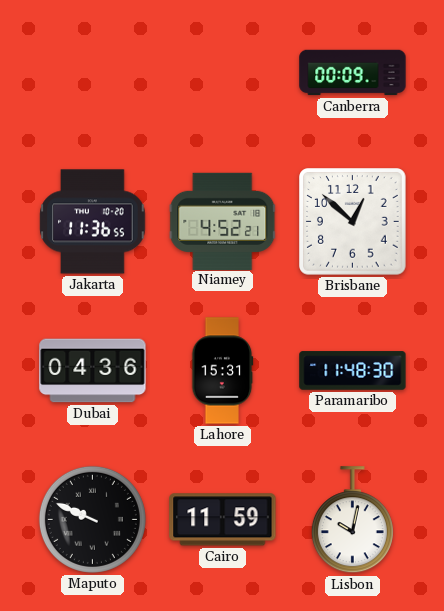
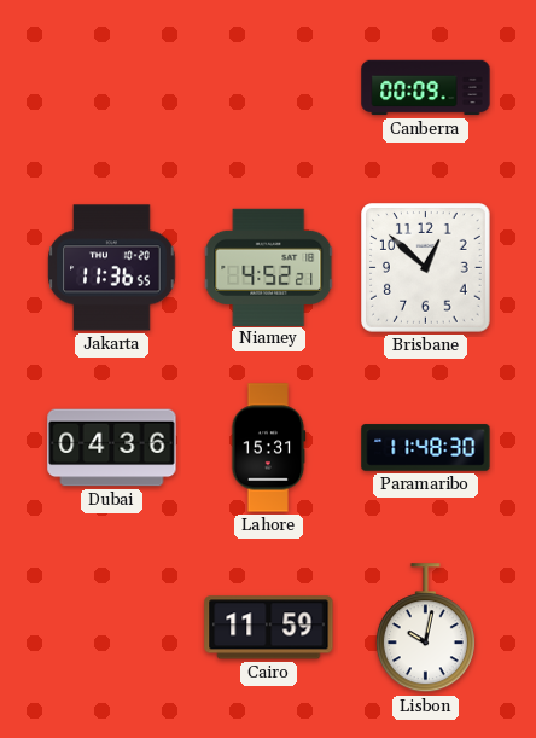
Maputo: 9:49 -> none
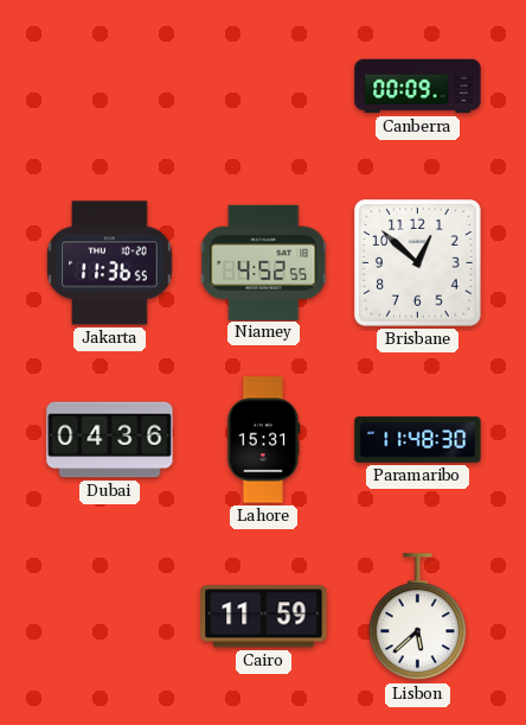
Niamey: 4:52:21 -> 4:52:55
Lisbon: 10:02 -> 5:38
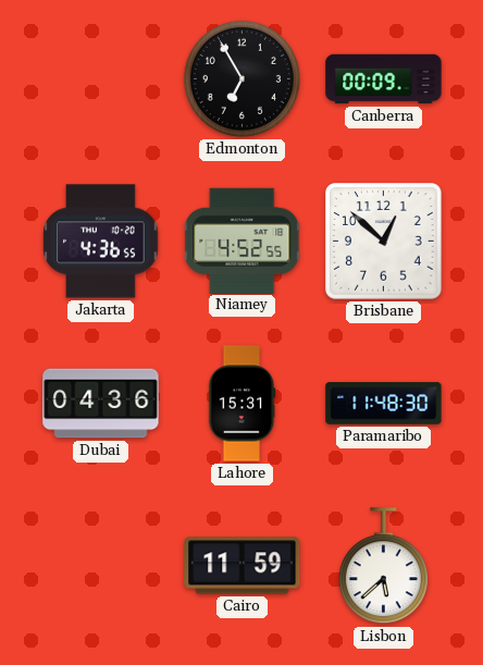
Edmonton: none -> 6:55
Jakarta: 11:36 -> 4:36
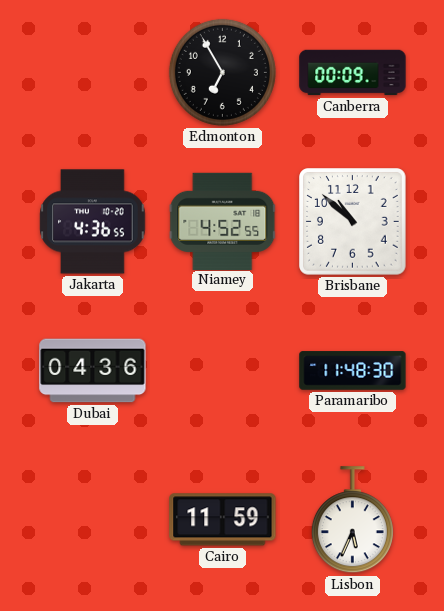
Brisbane: 12:52 -> 10:52
Lahore: 15:31 -> none
Lisbon: 5:38 -> 5:34
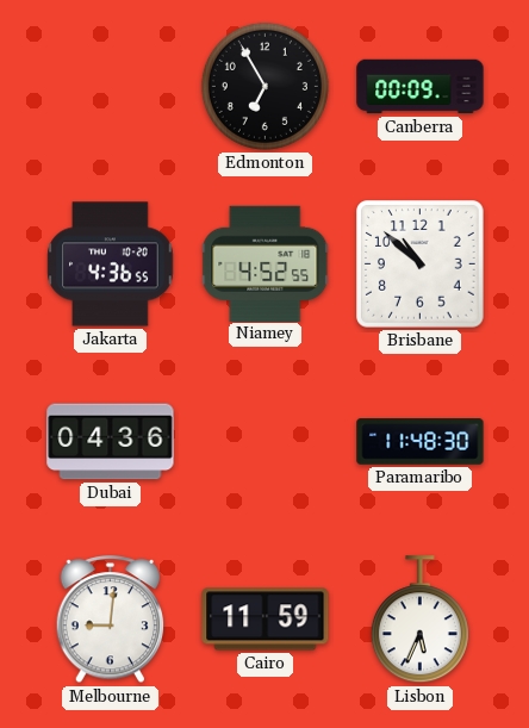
Melbourne: none -> 9:01
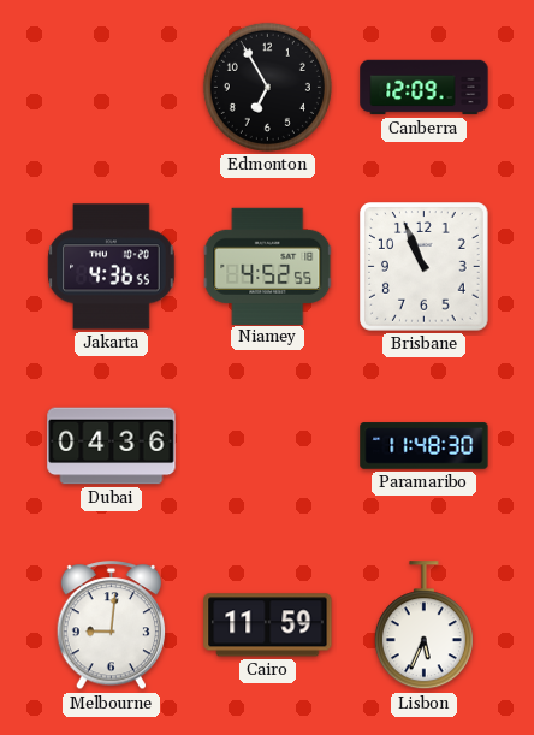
Canberra: 00:09 -> 12:09
Brisbane: 10:52 -> 10:56
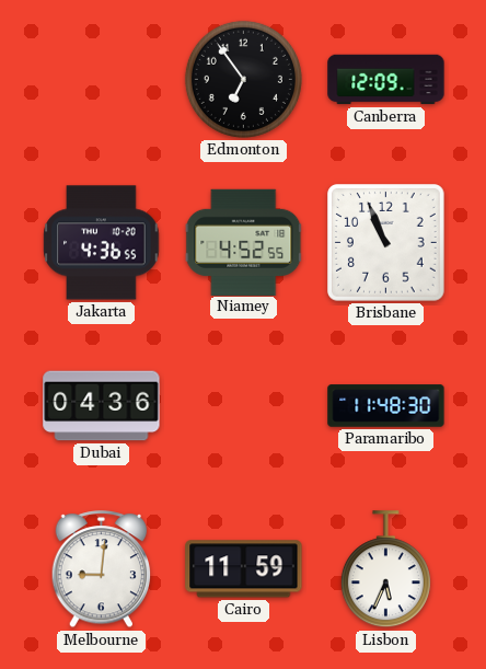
Edmonton: 6:55 -> 6:54
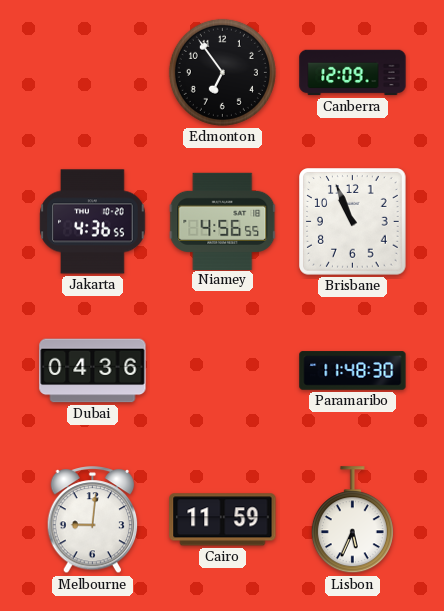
Niamey: 4:52 -> 4:56
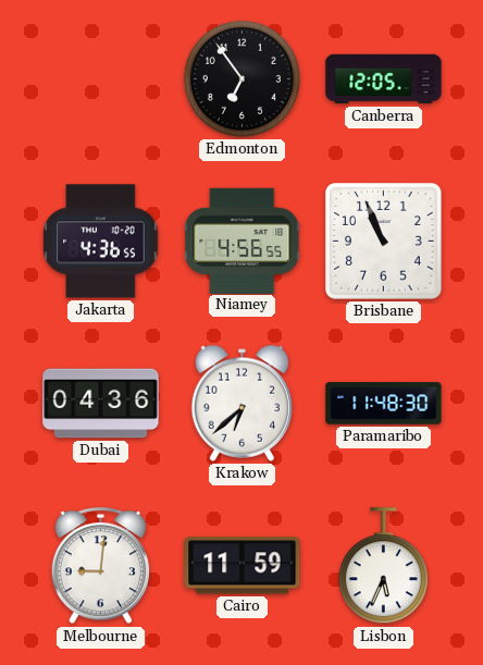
Canberra: 12:09 -> 12:05
Krakow: none -> 6:38
